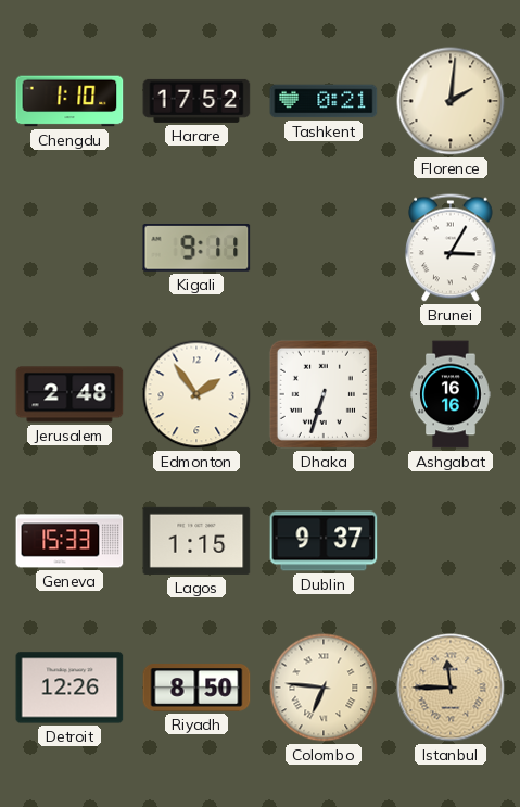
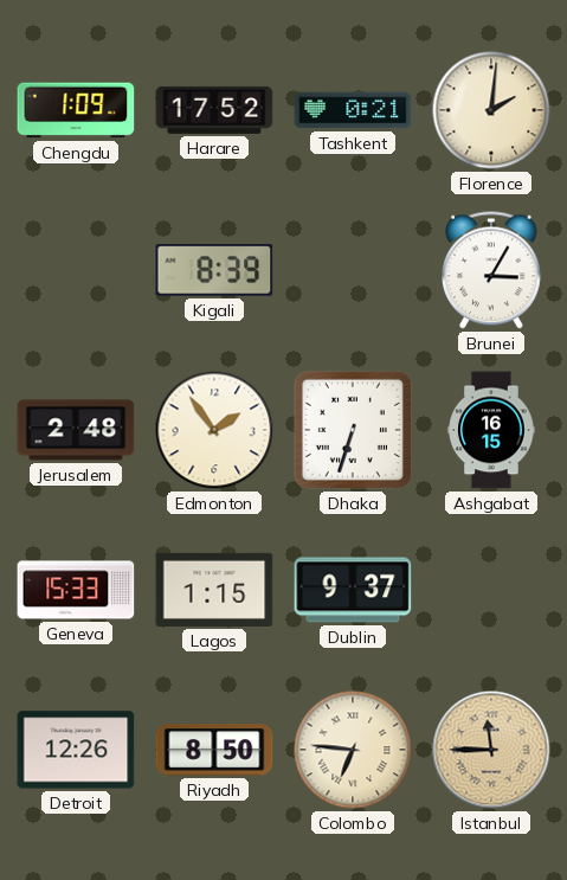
Chengdu: 1:10 -> 1:09
Kigali: 9:11 -> 8:39
Ashgabat: 16:16 -> 16:15
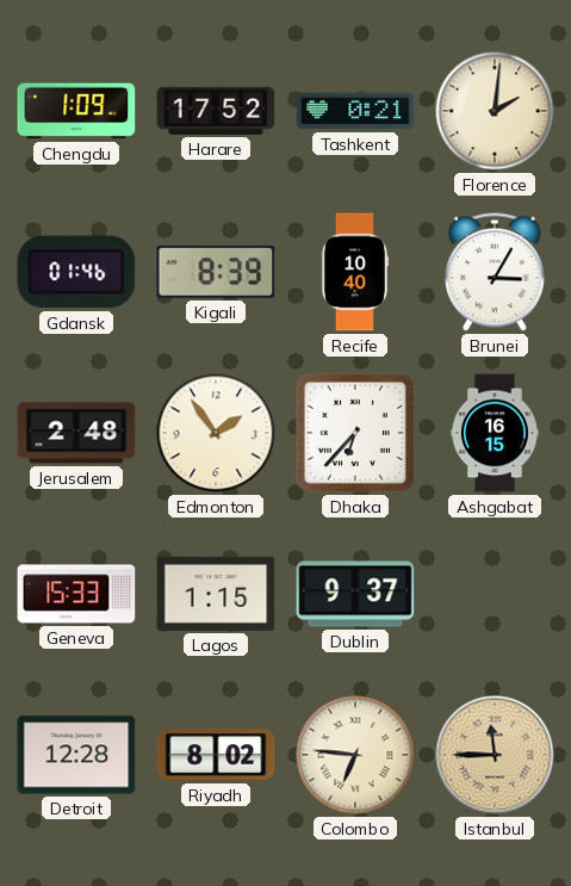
Gdansk: none -> 01:46
Recife: none -> 10:40
Dhaka: 6:33 -> 6:37
Detroit: 12:26 -> 12:28
Riyadh: 8:50 -> 8:02
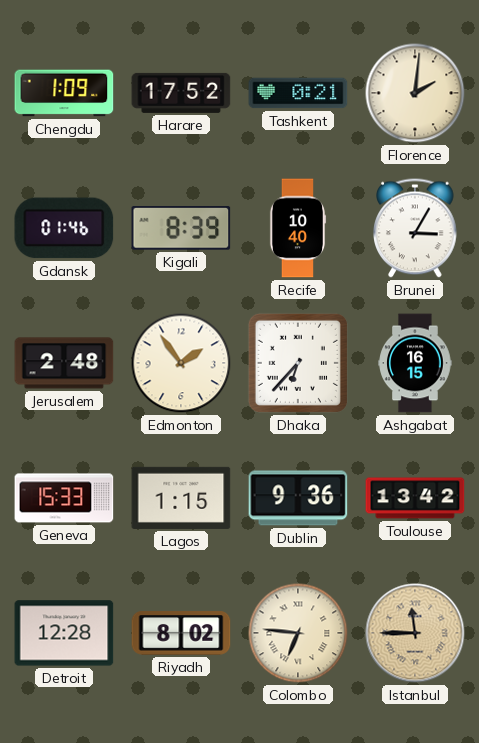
Dublin: 9:37 -> 9:36
Toulouse: none -> 13:42
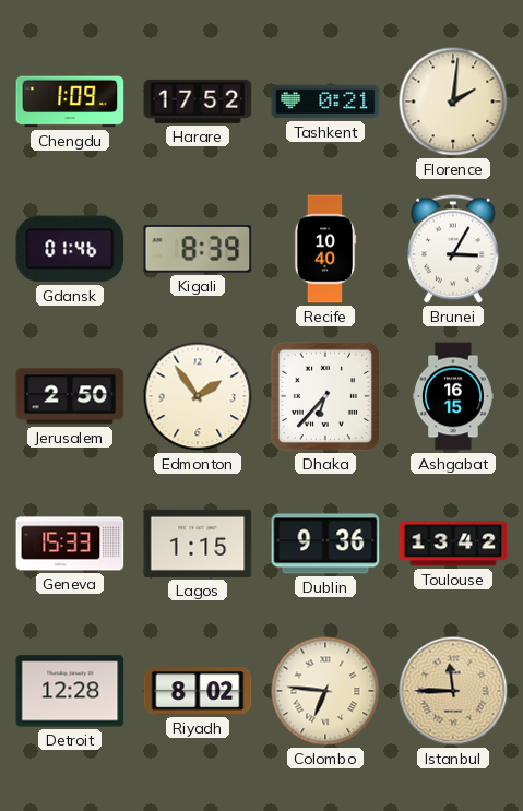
Jerusalem: 2:48 -> 2:50
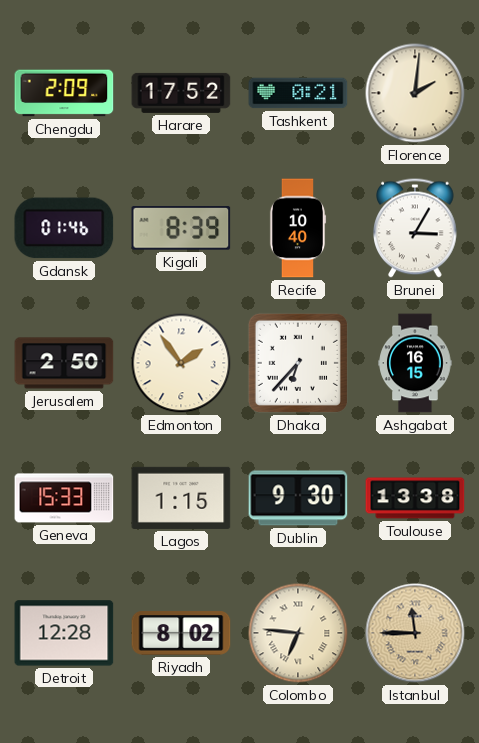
Chengdu: 1:09 -> 2:09
Dublin: 9:36 -> 9:30
Toulouse: 13:42 -> 13:38
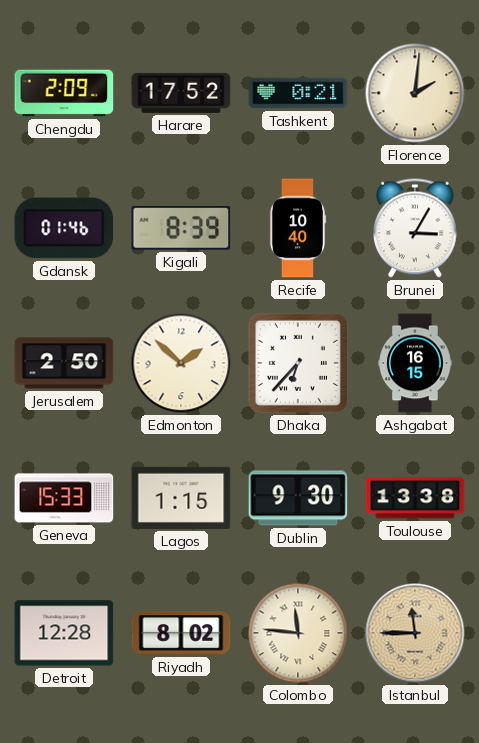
Edmonton: 1:54 -> 1:52
Colombo: 6:46 -> 11:46
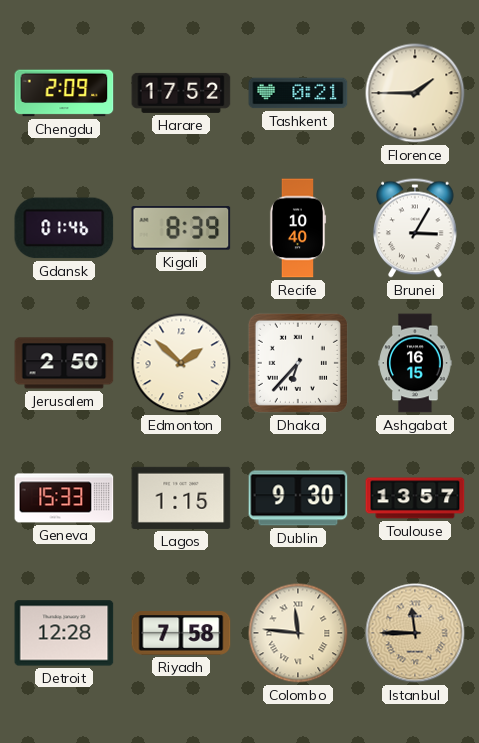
Florence: 2:01 -> 1:45
Toulouse: 13:38 -> 13:57
Riyadh: 8:02 -> 7:58
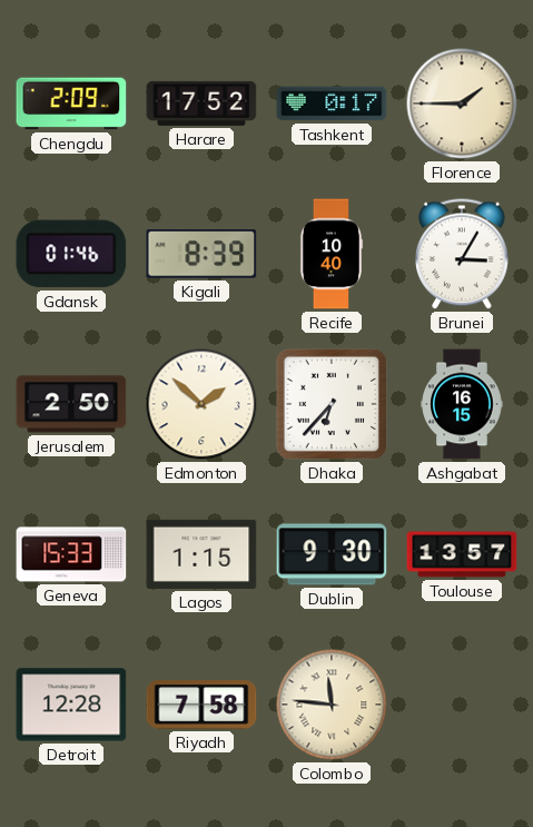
Tashkent: 0:21 -> 0:17
Istanbul: 11:45 -> none
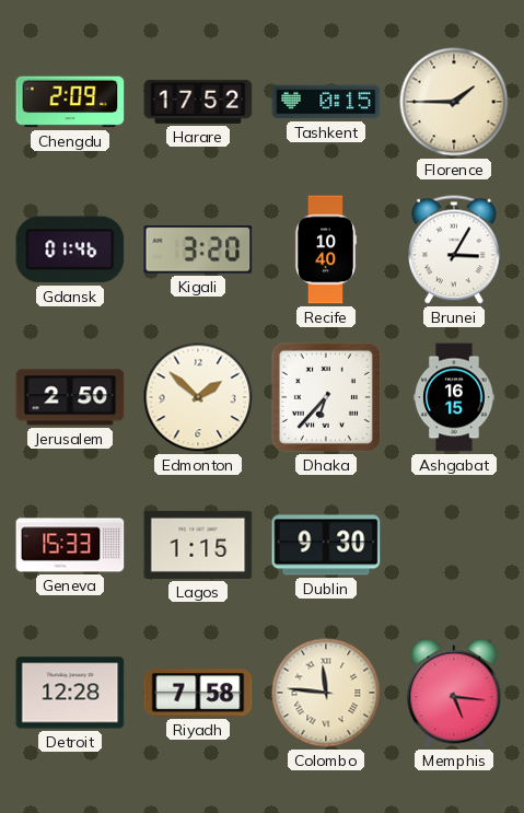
Tashkent: 0:17 -> 0:15
Kigali: 8:39 -> 3:20
Toulouse: 13:57 -> none
Memphis: none -> 5:16
